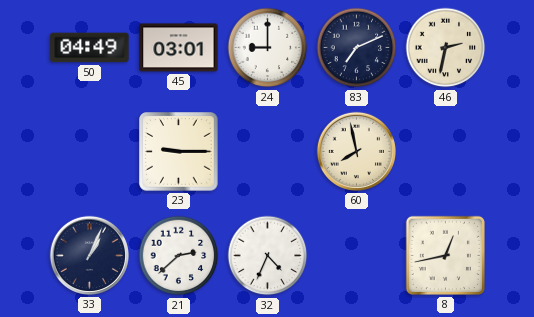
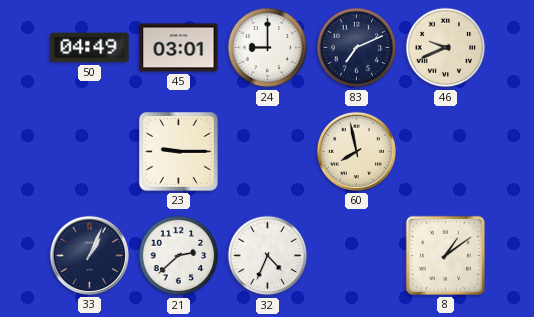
46: 2:32 -> 9:41
8: 12:43 -> 1:09
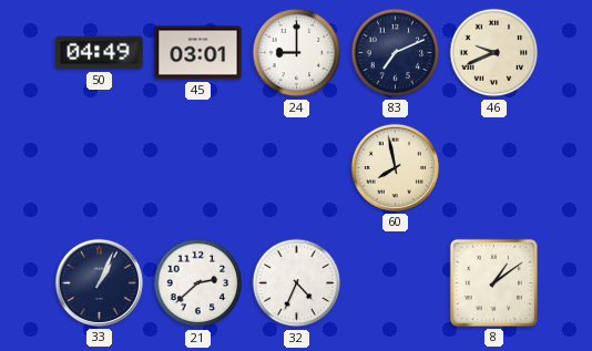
23: 9:15 -> none
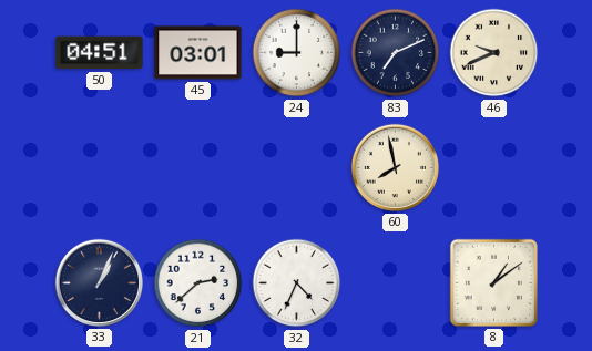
50: 04:49 -> 04:51
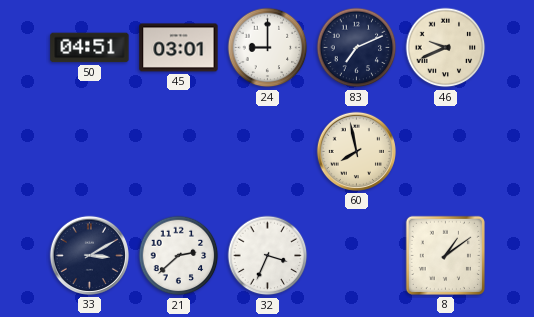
33: 1:04 -> 3:10
32: 4:34 -> 3:34
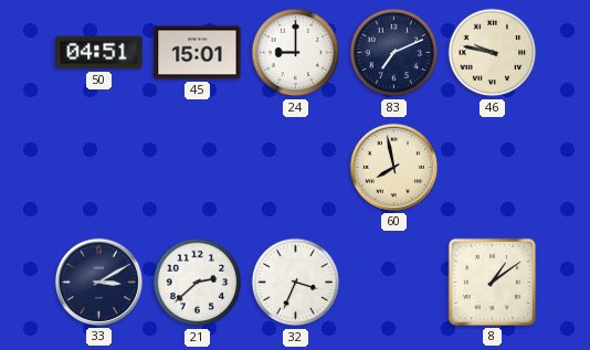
45: 03:01 -> 15:01
46: 9:41 -> 9:47
